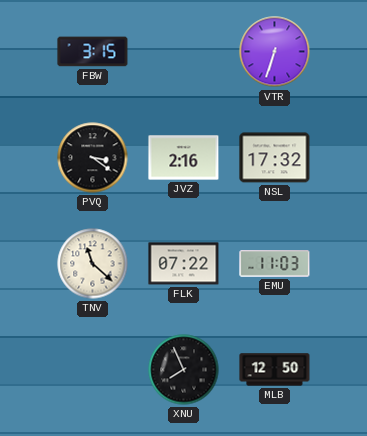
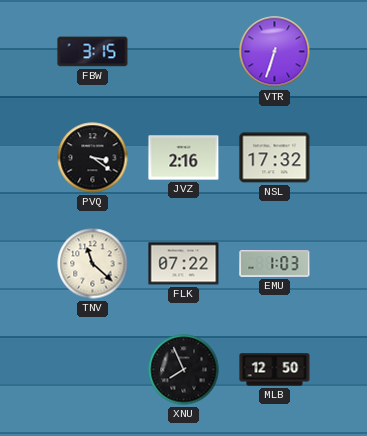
EMU: 11:03 -> 1:03
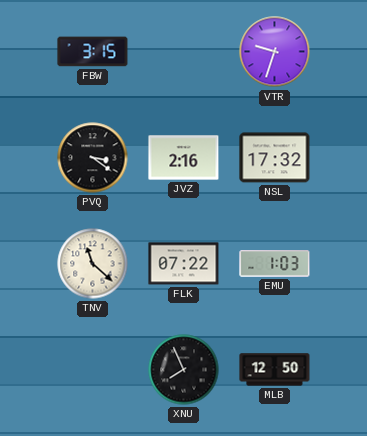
VTR: 6:33 -> 9:33
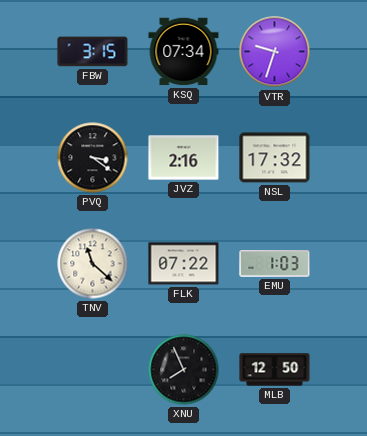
KSQ: none -> 07:34
